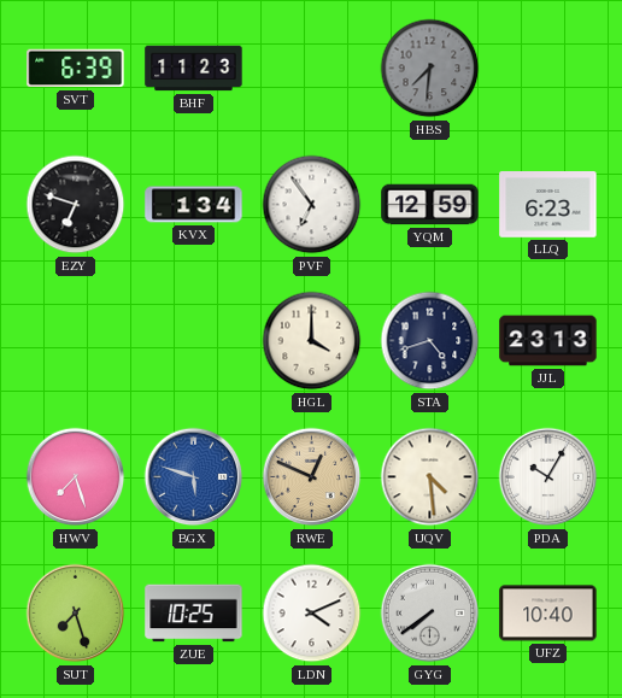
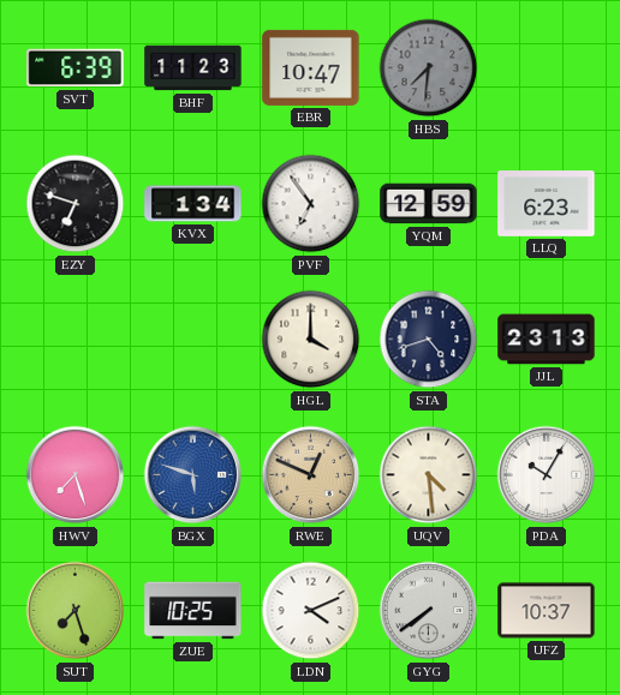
EBR: none -> 10:47
UFZ: 10:40 -> 10:37
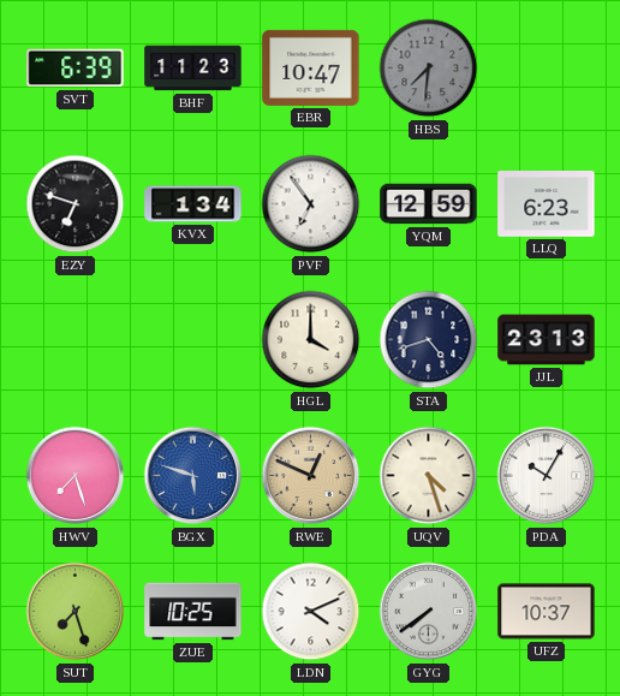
UQV: 4:29 -> 4:27
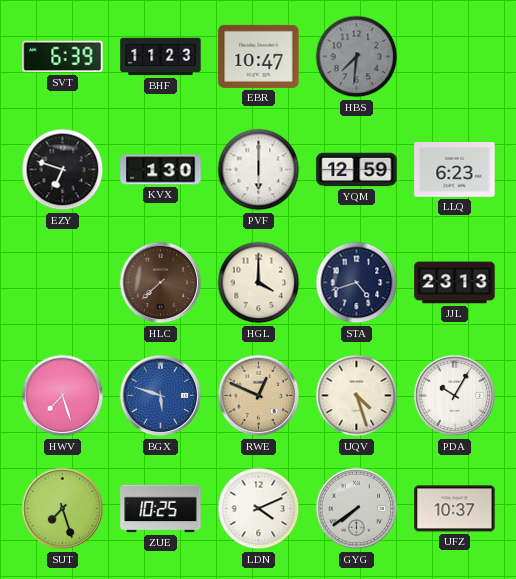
KVX: 1:34 -> 1:30
PVF: 6:54 -> 6:00
HLC: none -> 7:38
